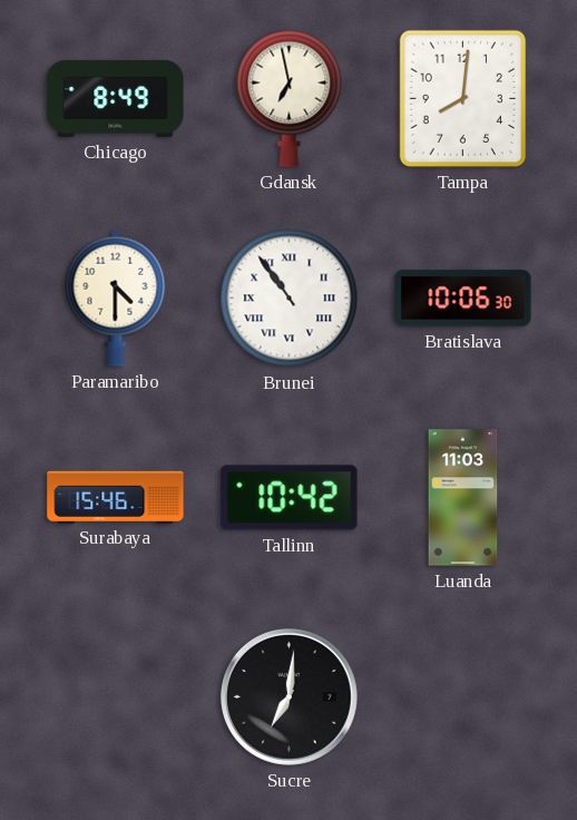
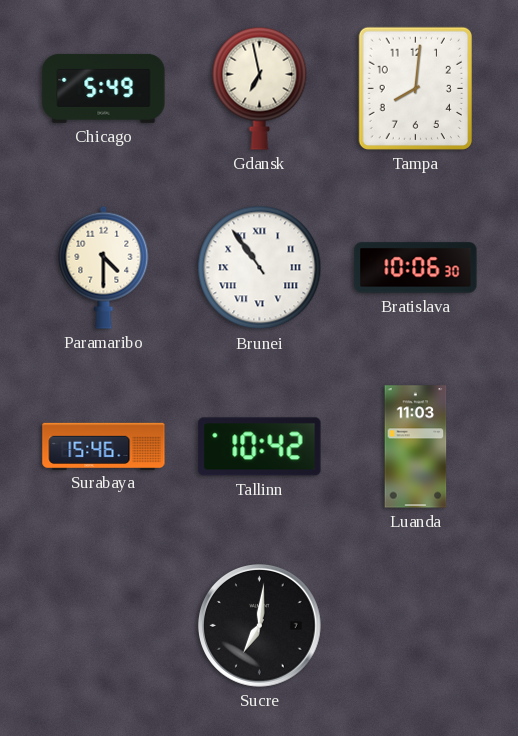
Chicago: 8:49 -> 5:49
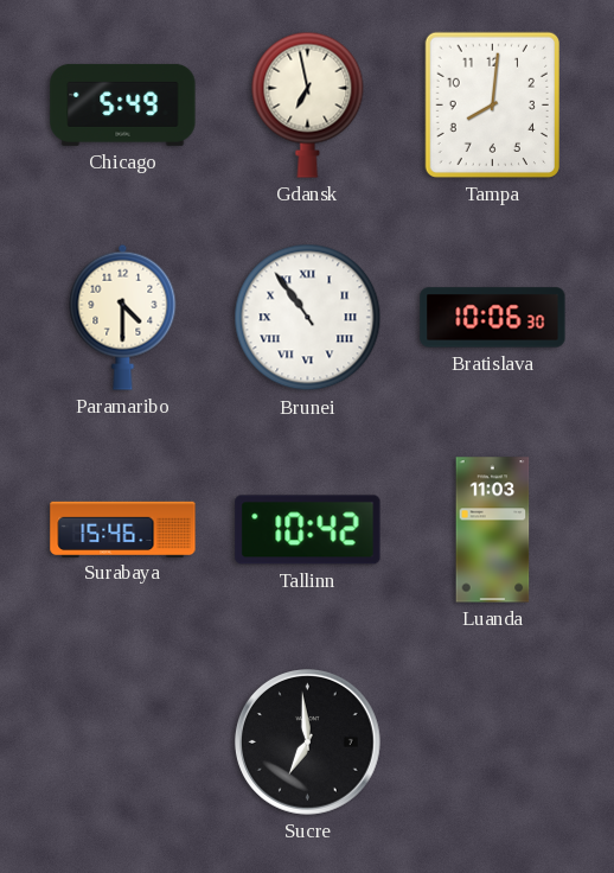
Sucre: 7:01 -> 6:59
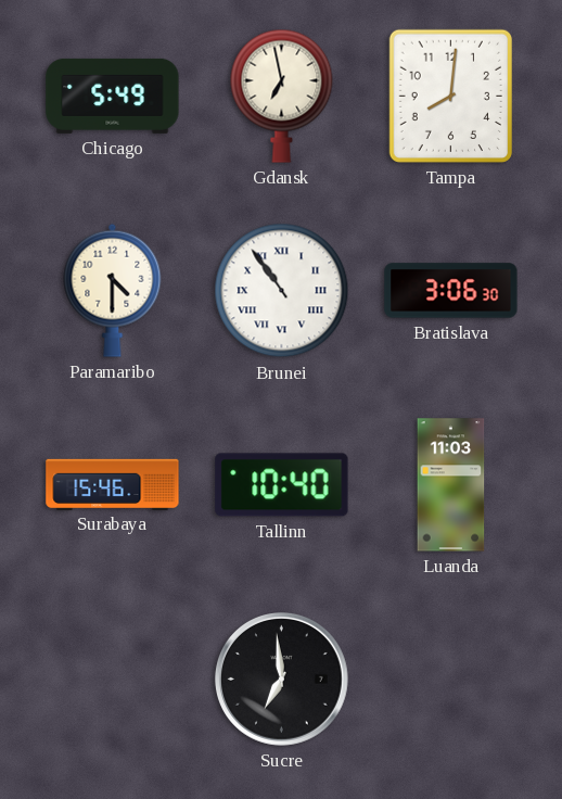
Bratislava: 10:06 -> 3:06
Tallinn: 10:42 -> 10:40
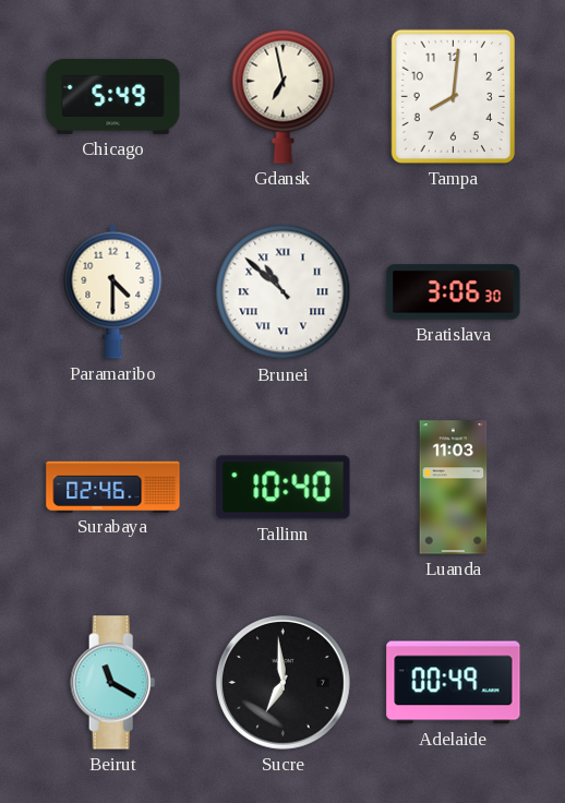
Brunei: 10:54 -> 10:52
Surabaya: 15:46 -> 02:46
Beirut: none -> 11:20
Adelaide: none -> 00:49
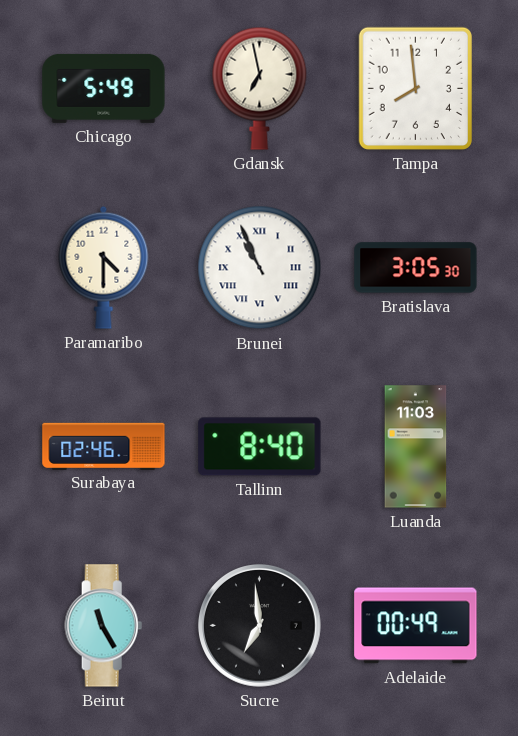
Tampa: 8:01 -> 7:59
Brunei: 10:52 -> 10:56
Bratislava: 3:06 -> 3:05
Tallinn: 10:40 -> 8:40
Beirut: 11:20 -> 11:25
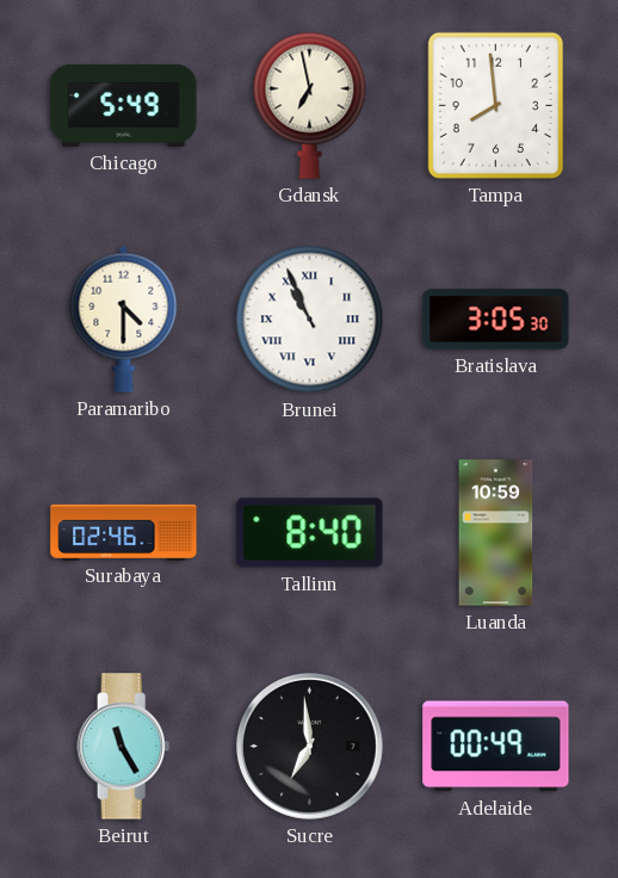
Luanda: 11:03 -> 10:59
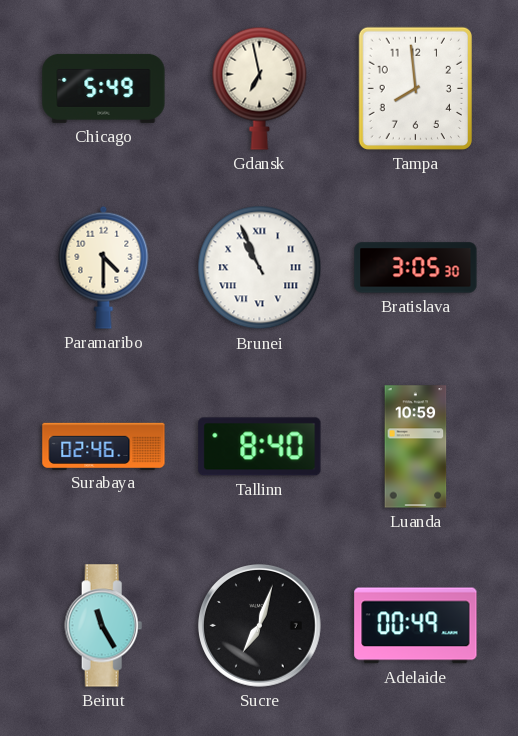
Sucre: 6:59 -> 7:03
